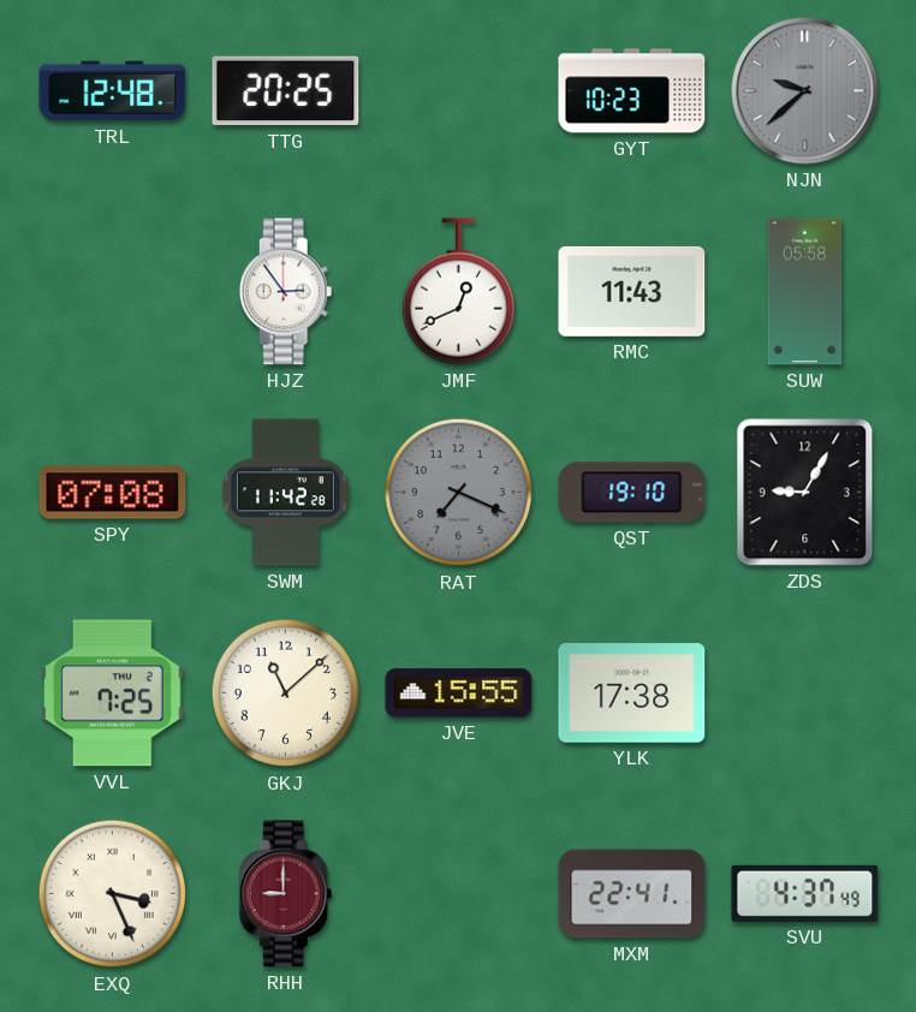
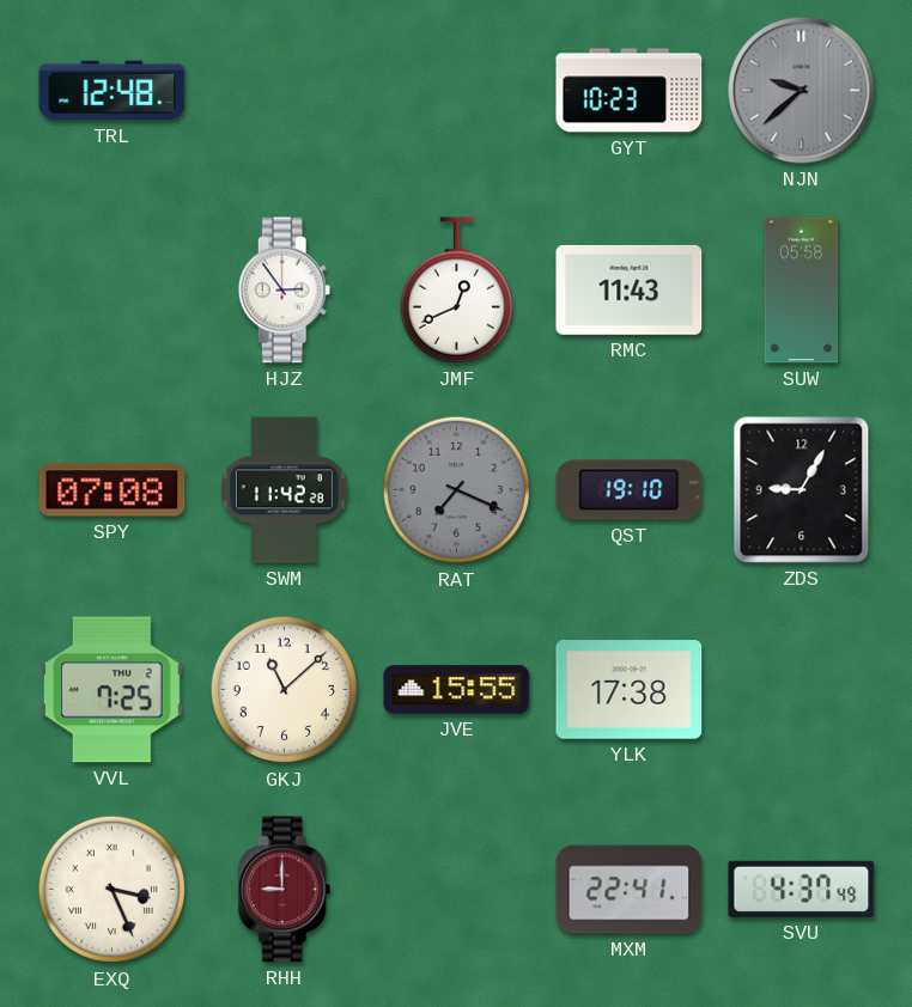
TTG: 20:25 -> none
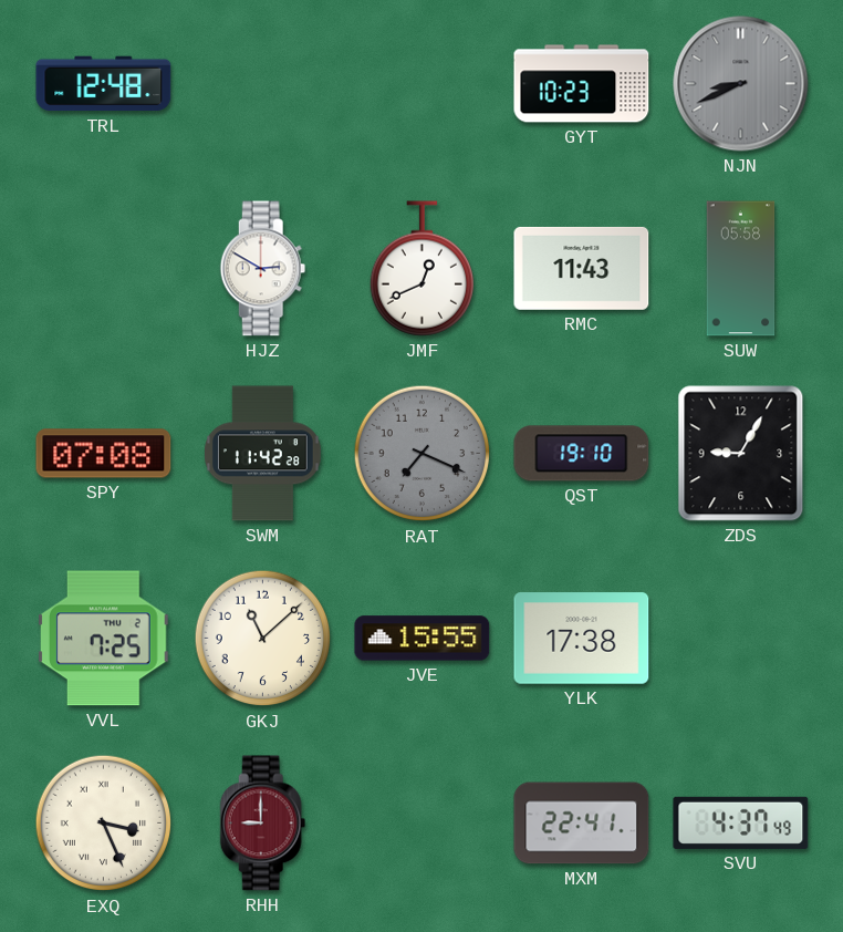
NJN: 9:38 -> 8:41
HJZ: 2:54 -> 2:50
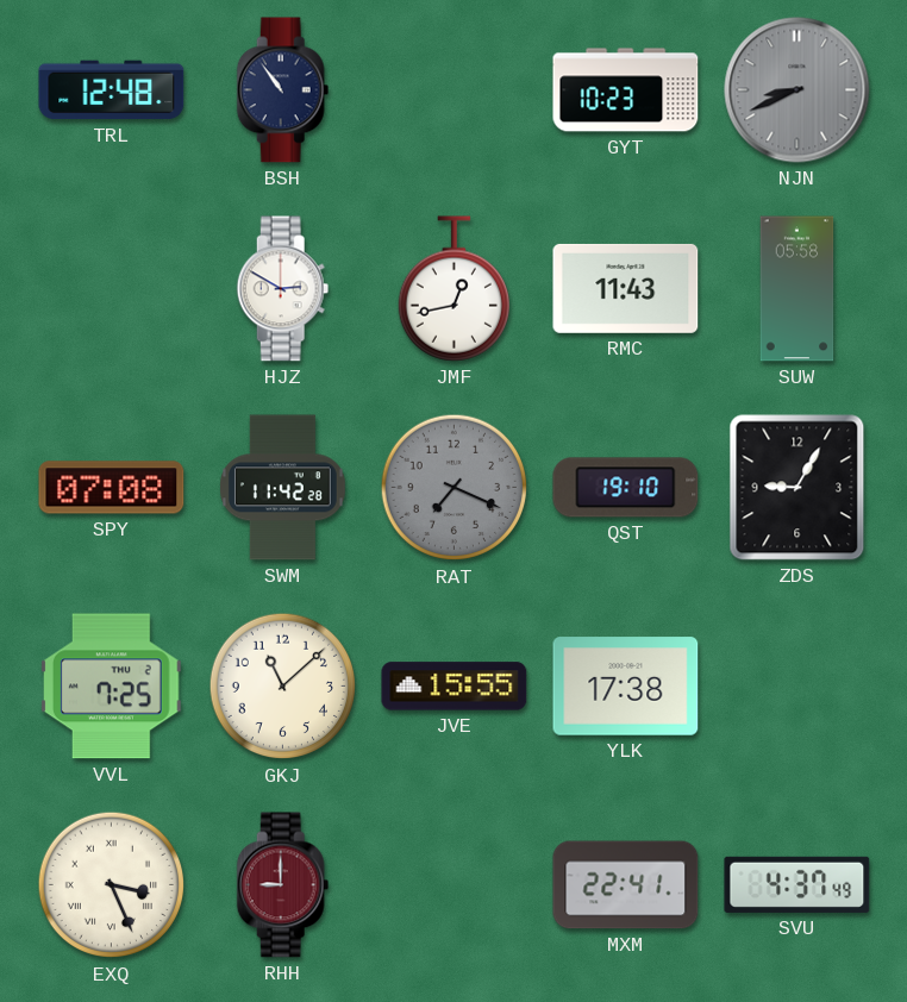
BSH: none -> 10:54
JMF: 12:41 -> 12:43
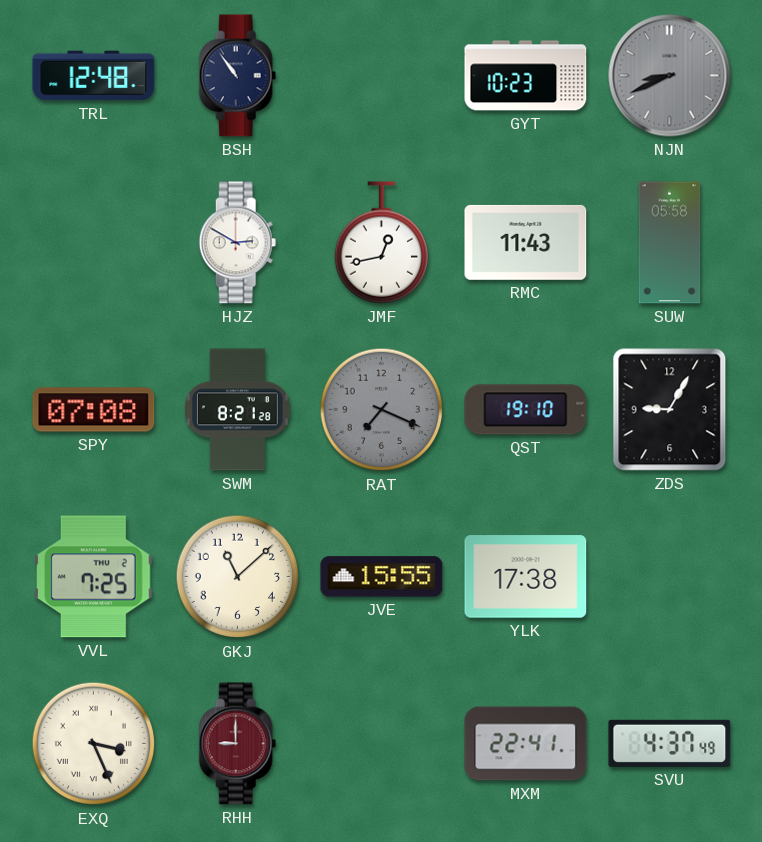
SWM: 11:42 -> 8:21
